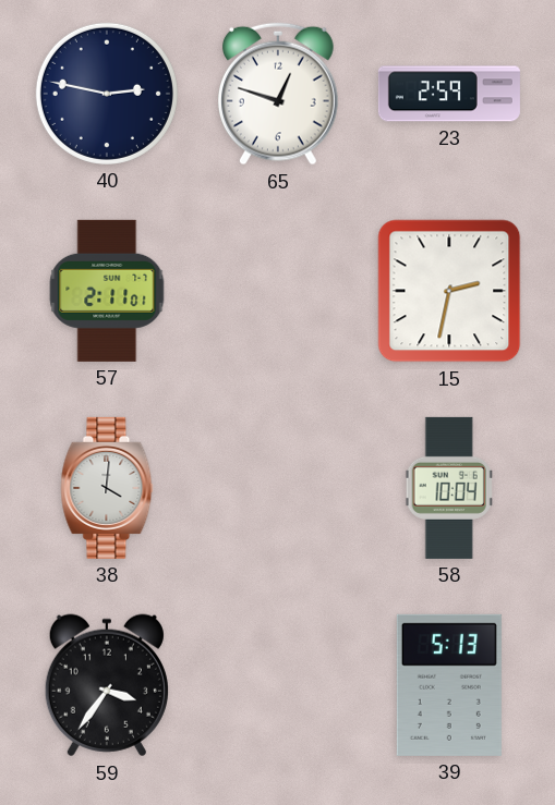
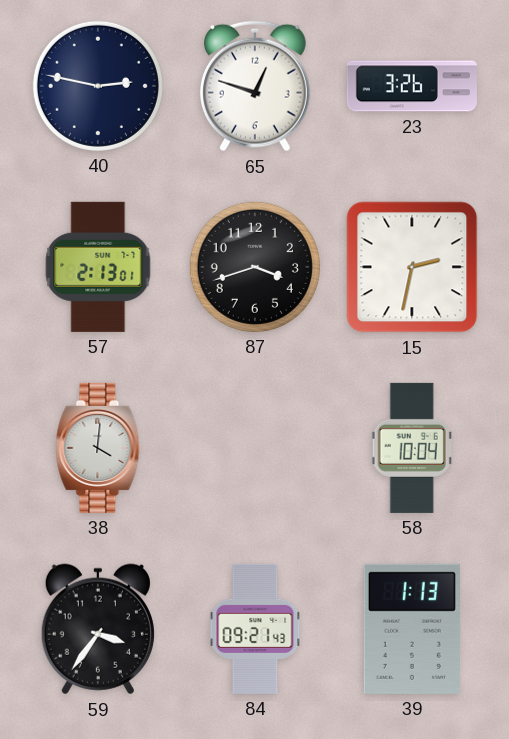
23: 2:59 -> 3:26
57: 2:11 -> 2:13
87: none -> 3:42
84: none -> 09:21
39: 5:13 -> 1:13
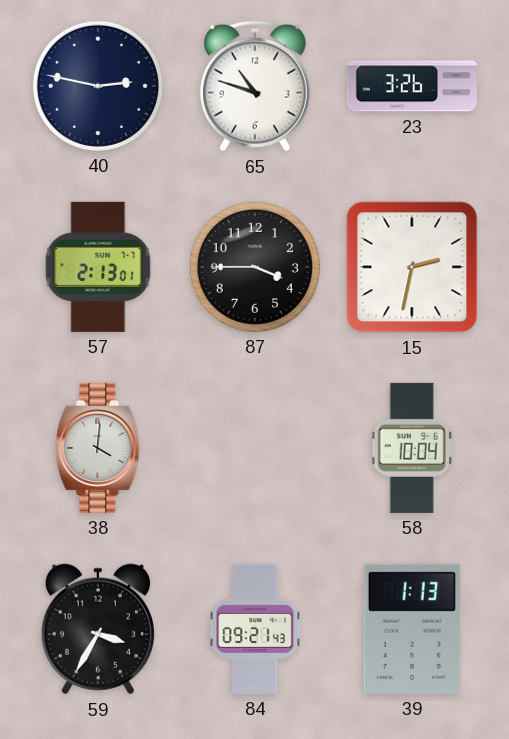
65: 12:48 -> 10:48
87: 3:42 -> 3:45
59: 3:36 -> 3:35
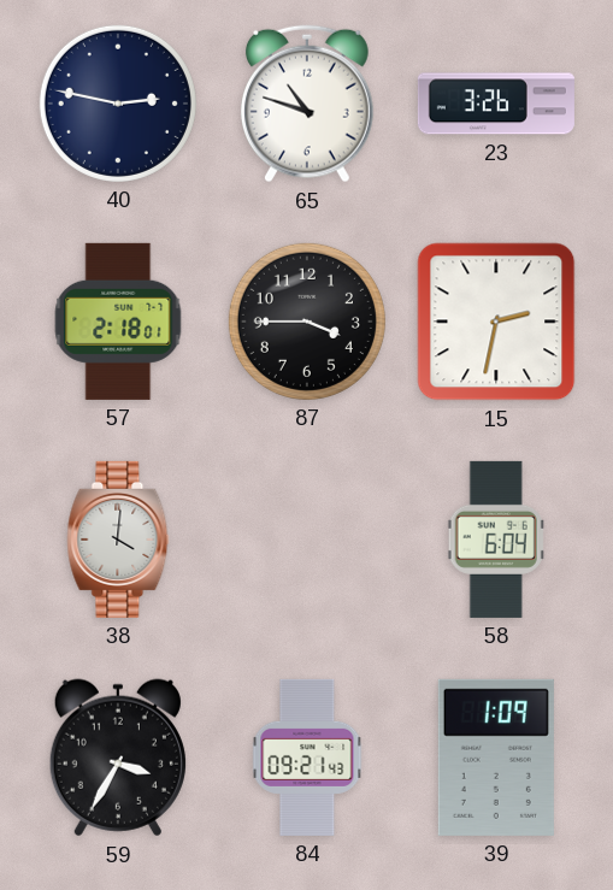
57: 2:13 -> 2:18
58: 10:04 -> 6:04
39: 1:13 -> 1:09
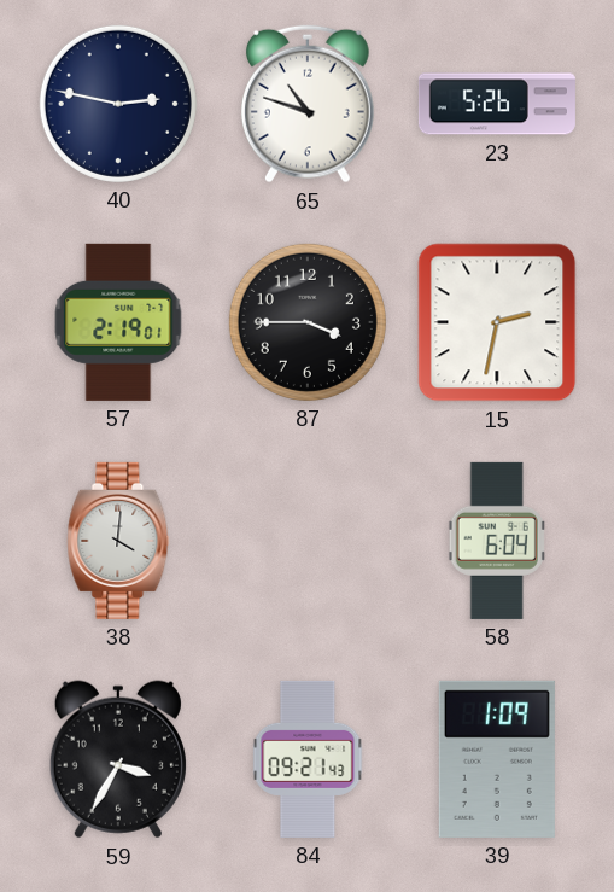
23: 3:26 -> 5:26
57: 2:18 -> 2:19
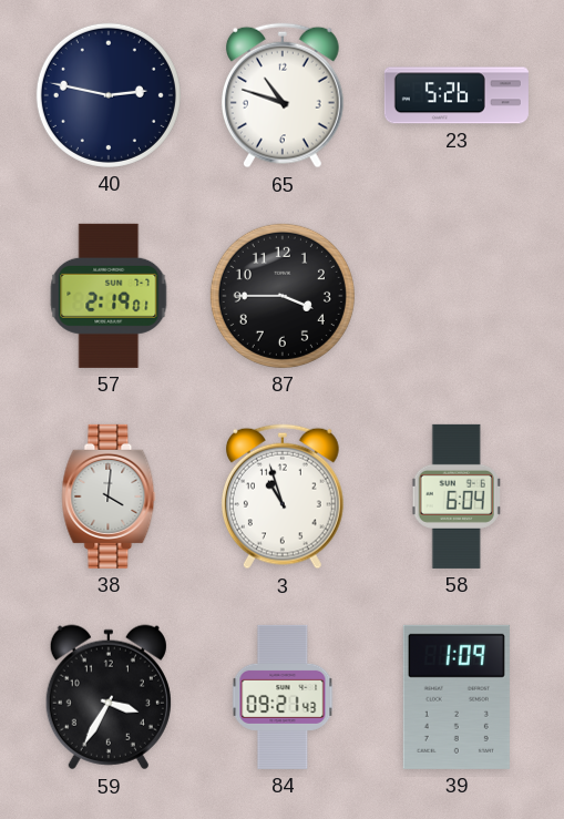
15: 2:32 -> none
3: none -> 10:57
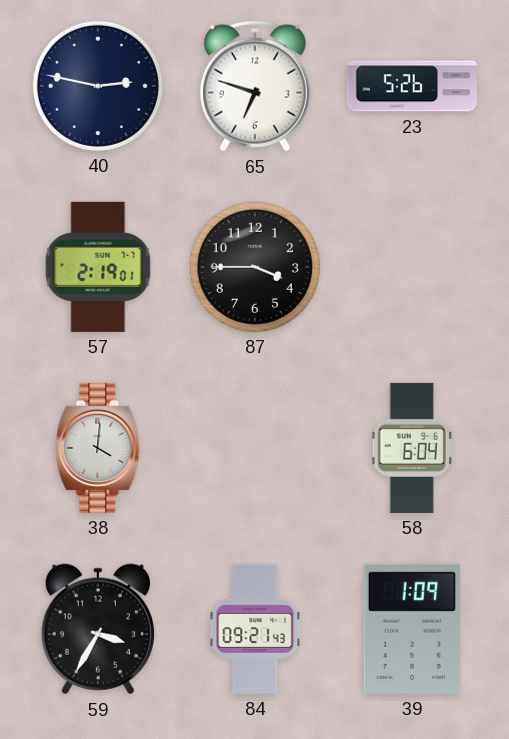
65: 10:48 -> 6:48
3: 10:57 -> none
